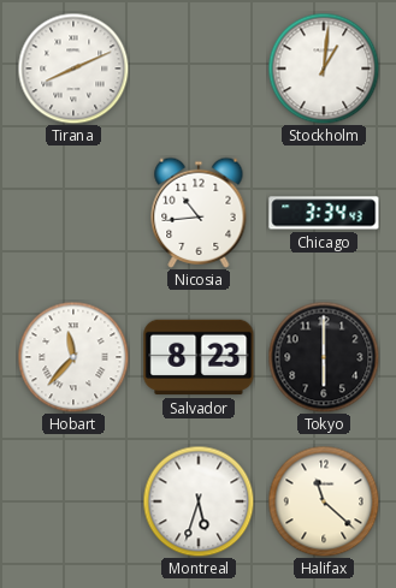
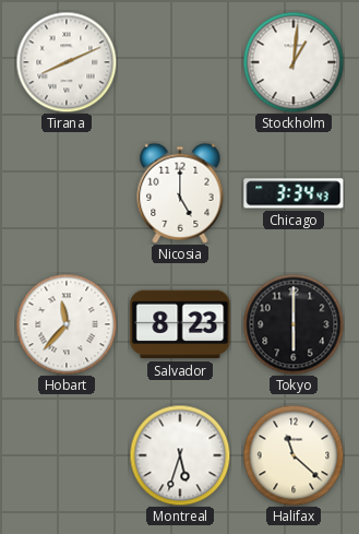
Nicosia: 10:44 -> 5:00
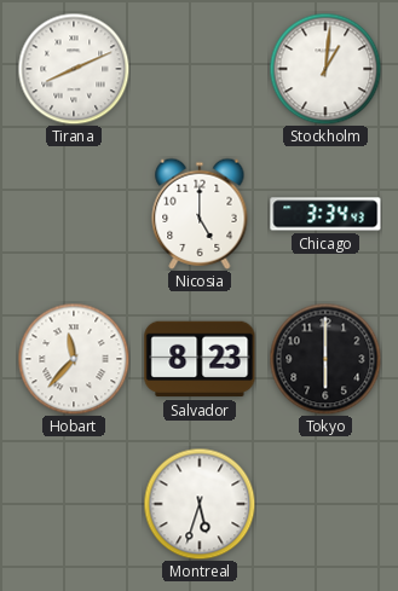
Halifax: 11:22 -> none
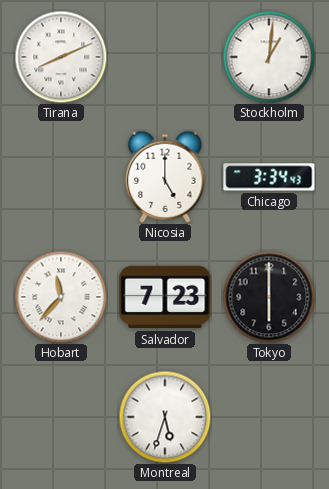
Salvador: 8:23 -> 7:23
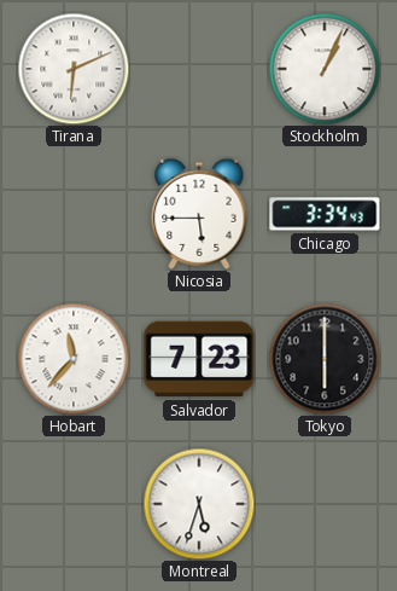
Tirana: 8:11 -> 6:11
Stockholm: 1:01 -> 1:04
Nicosia: 5:00 -> 5:45
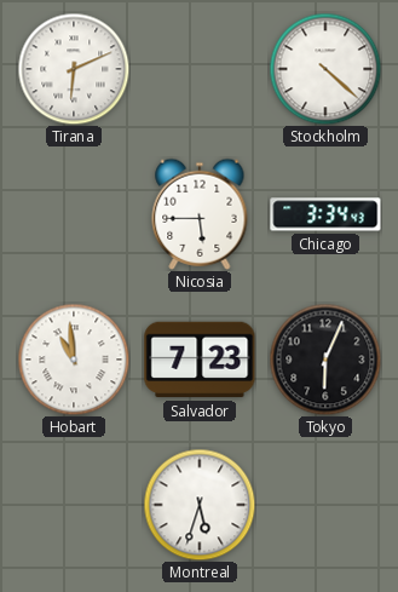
Stockholm: 1:04 -> 4:22
Hobart: 11:37 -> 10:59
Tokyo: 6:00 -> 6:04
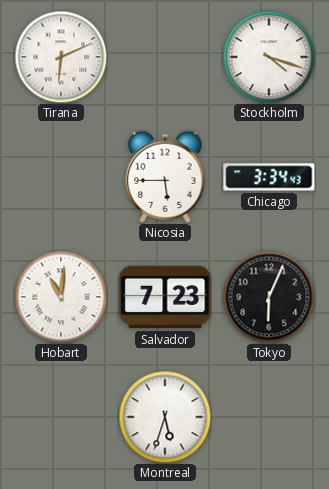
Stockholm: 4:22 -> 4:18
Hobart: 10:59 -> 11:01
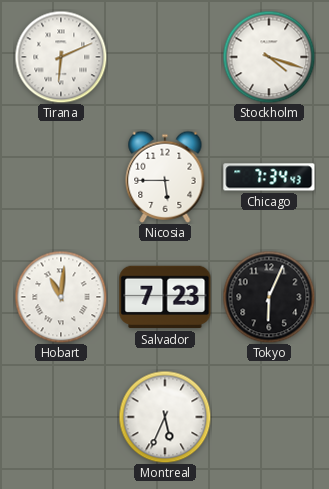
Chicago: 3:34 -> 7:34
Montreal: 5:33 -> 5:34
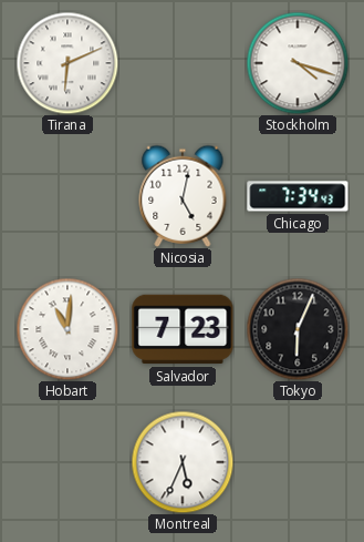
Nicosia: 5:45 -> 5:02
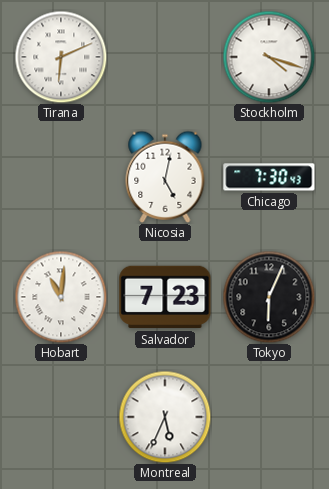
Chicago: 7:34 -> 7:30
